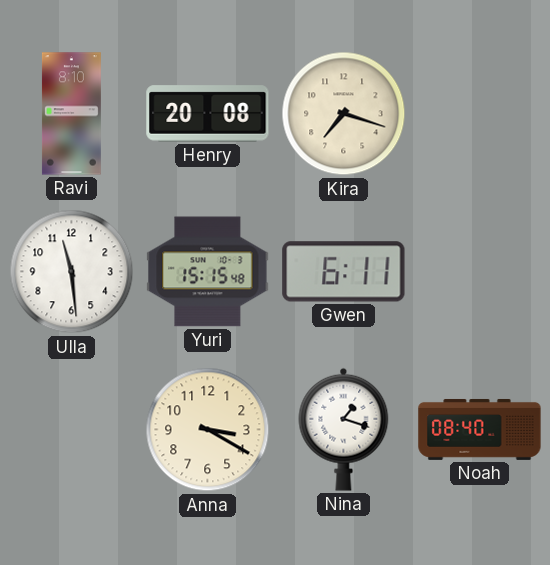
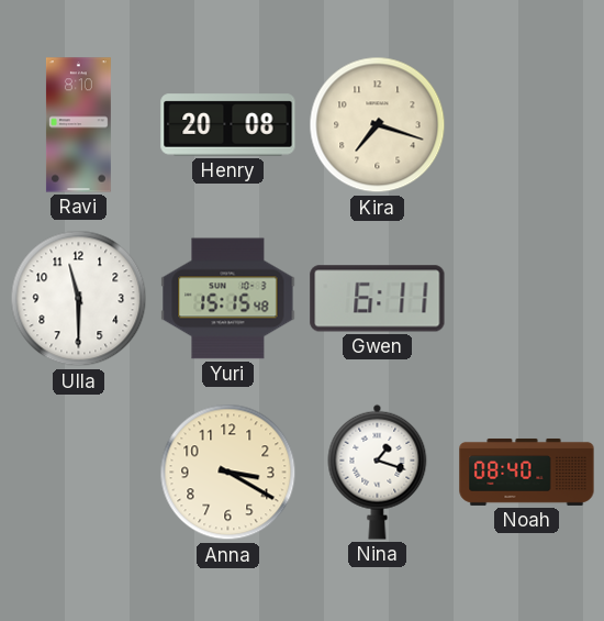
Ulla: 11:29 -> 11:30
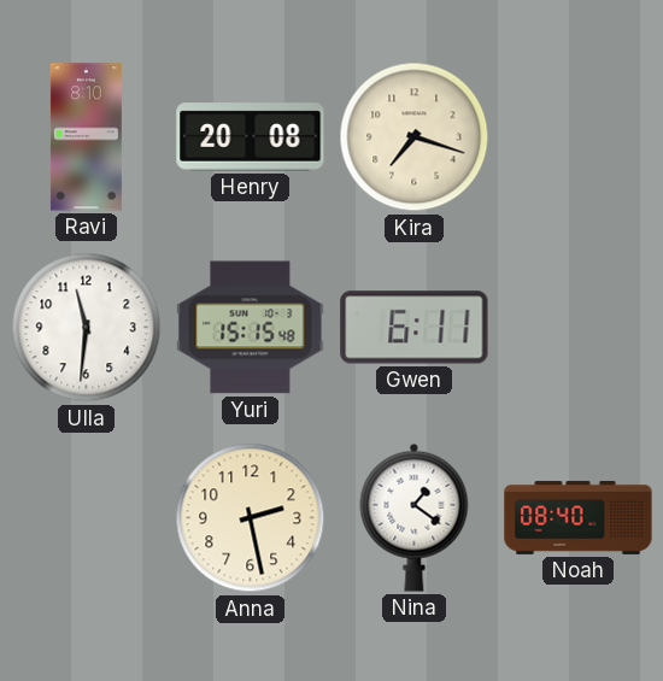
Ulla: 11:30 -> 11:31
Anna: 3:20 -> 2:28
Nina: 1:18 -> 1:21
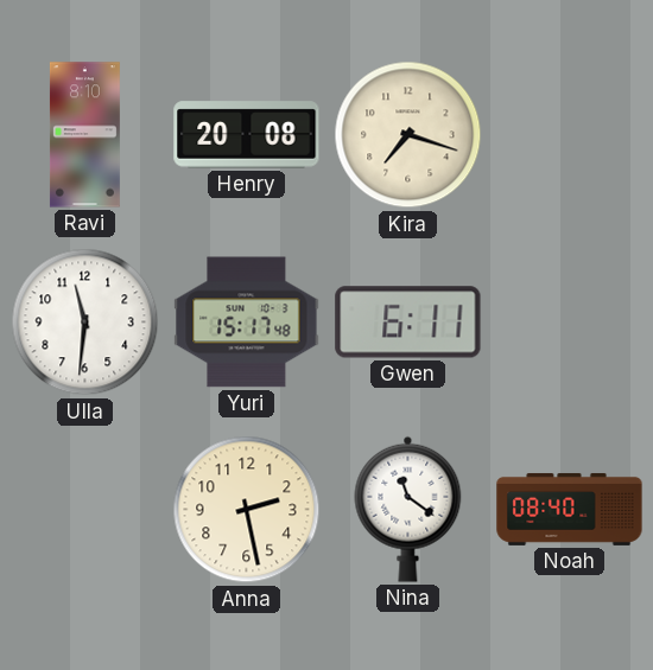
Yuri: 15:15 -> 15:17
Nina: 1:21 -> 11:21
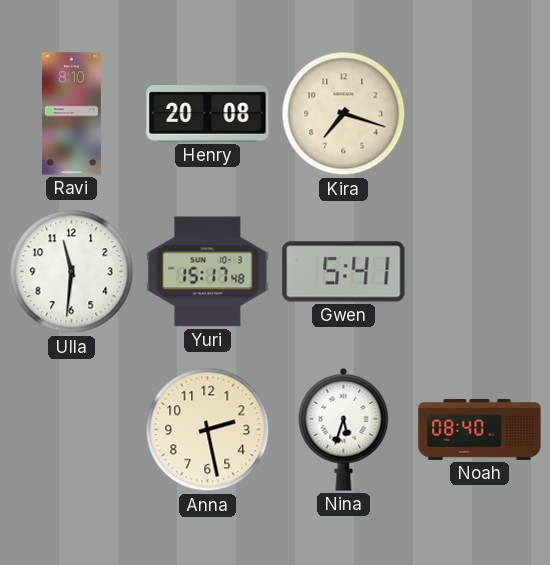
Gwen: 6:11 -> 5:41
Nina: 11:21 -> 5:33
